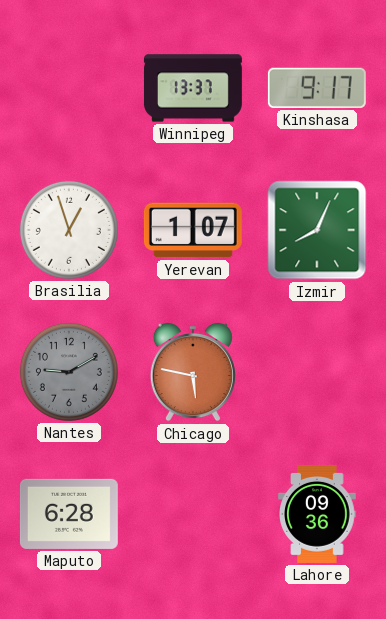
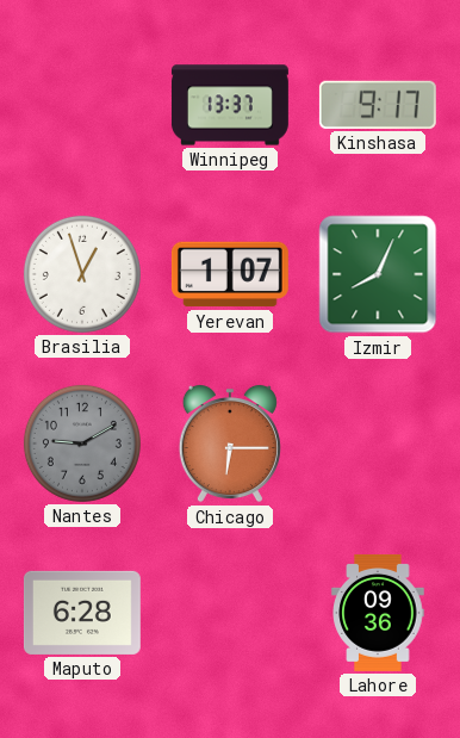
Chicago: 5:47 -> 6:15
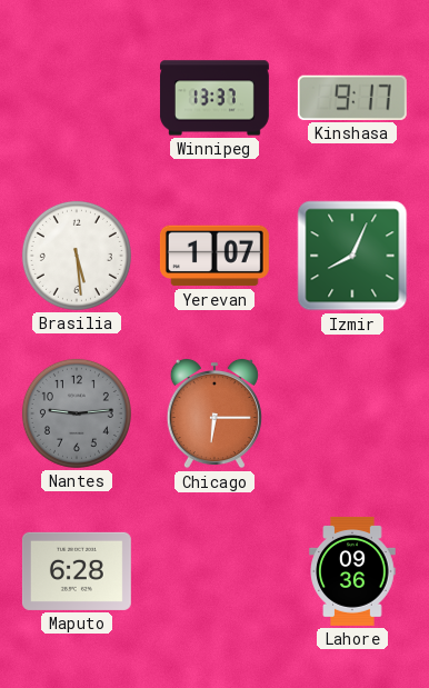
Brasilia: 12:57 -> 5:29
Nantes: 9:10 -> 9:14
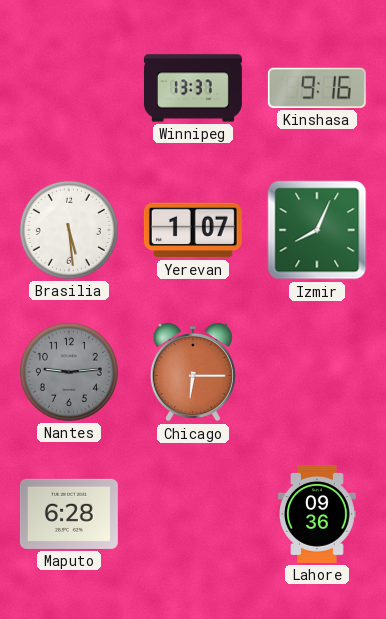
Kinshasa: 9:17 -> 9:16
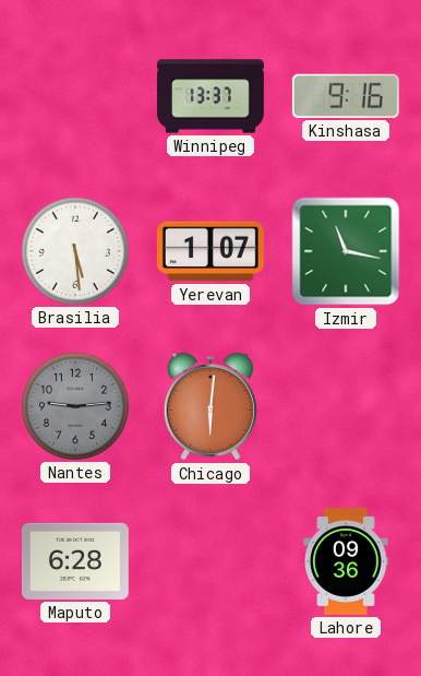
Izmir: 8:04 -> 11:17
Chicago: 6:15 -> 6:01
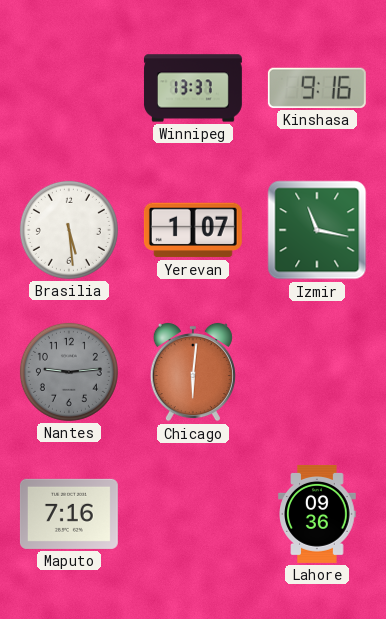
Maputo: 6:28 -> 7:16
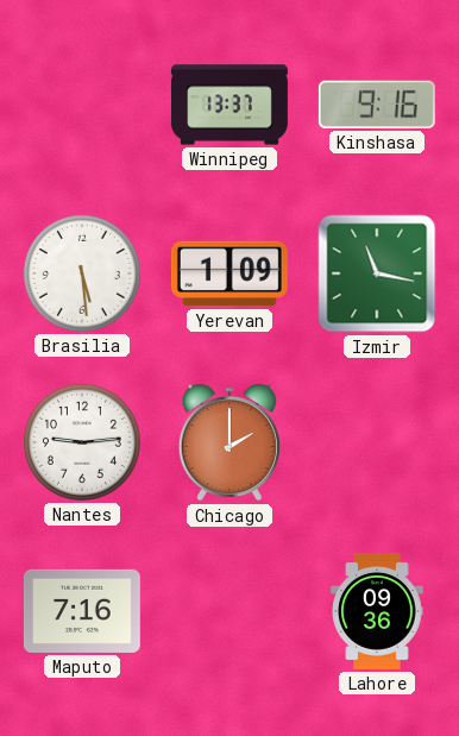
Yerevan: 1:07 -> 1:09
Nantes dial: grey -> white
Chicago: 6:01 -> 2:00
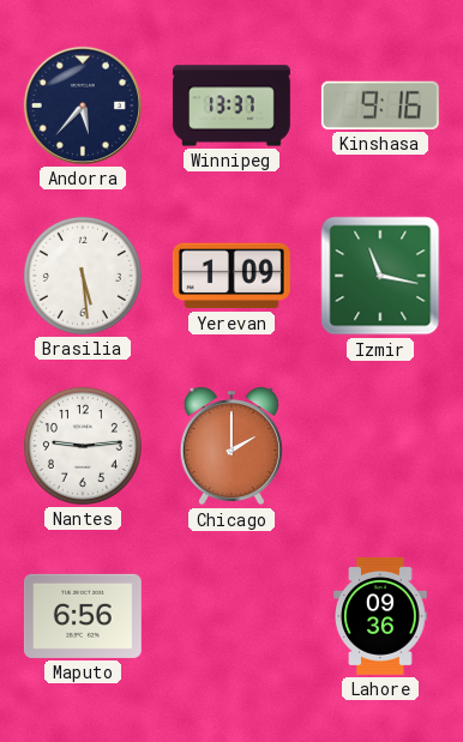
Andorra: none -> 5:37
Maputo: 7:16 -> 6:56
